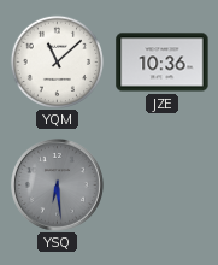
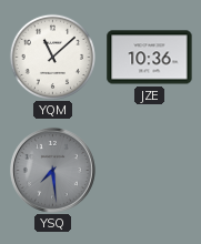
YSQ: 6:29 -> 7:29
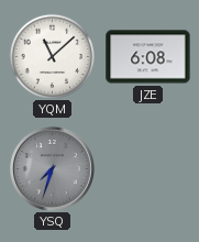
JZE: 10:36 -> 6:08
YSQ: 7:29 -> 7:33
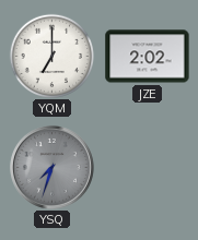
YQM: 11:08 -> 7:00
JZE: 6:08 -> 2:02
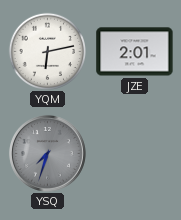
YQM: 7:00 -> 6:13
JZE: 2:02 -> 2:01
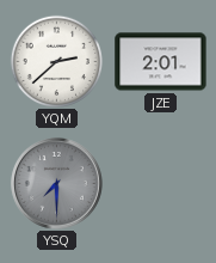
YQM: 6:13 -> 2:38
YSQ: 7:33 -> 7:30
